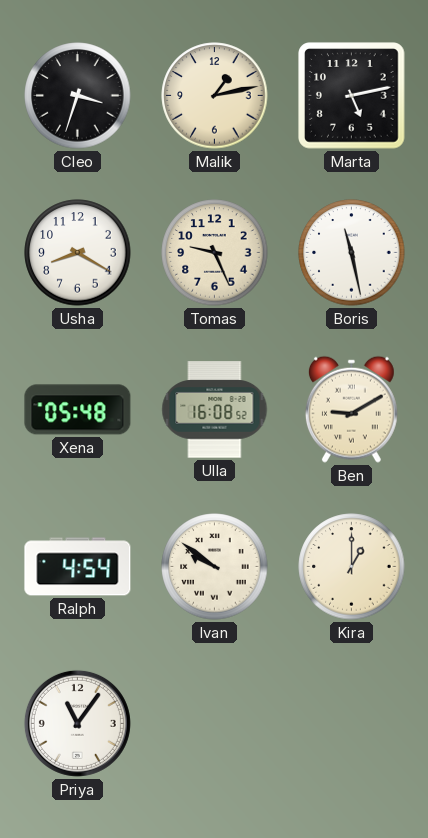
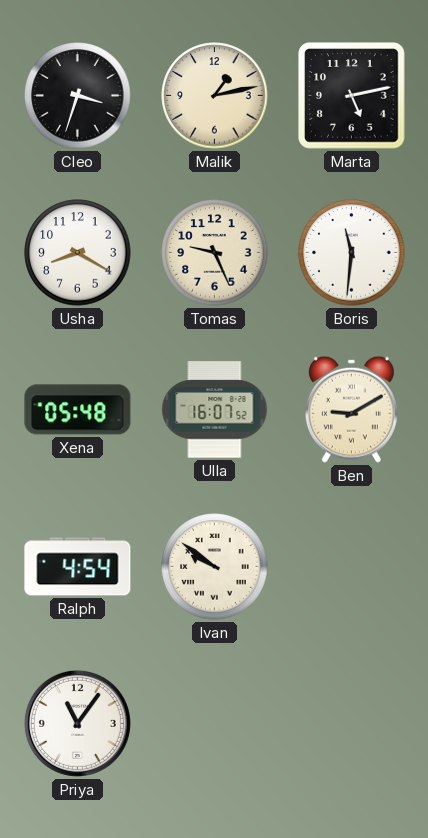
Boris: 11:28 -> 11:31
Ulla: 16:08 -> 16:07
Kira: 1:00 -> none
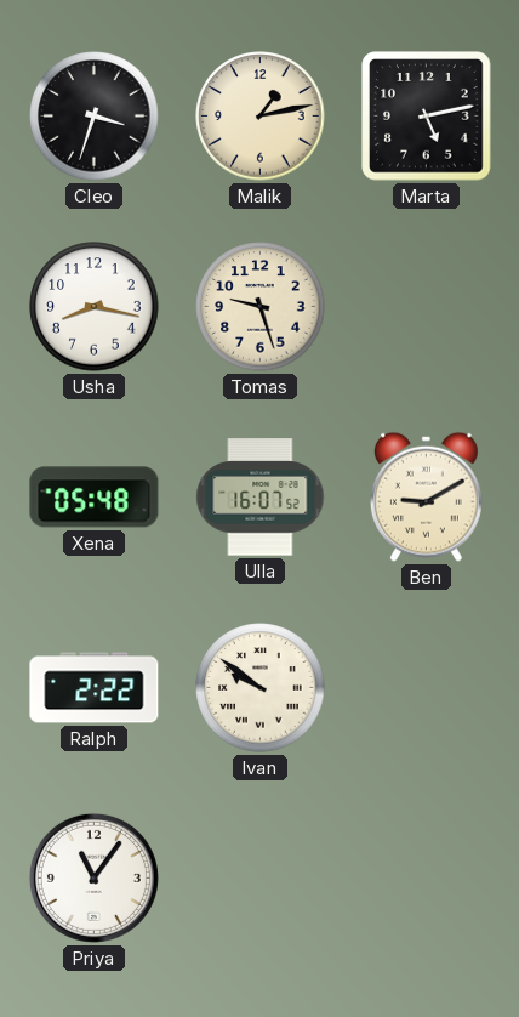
Usha: 8:20 -> 8:17
Tomas: 9:26 -> 9:27
Boris: 11:31 -> none
Ralph: 4:54 -> 2:22
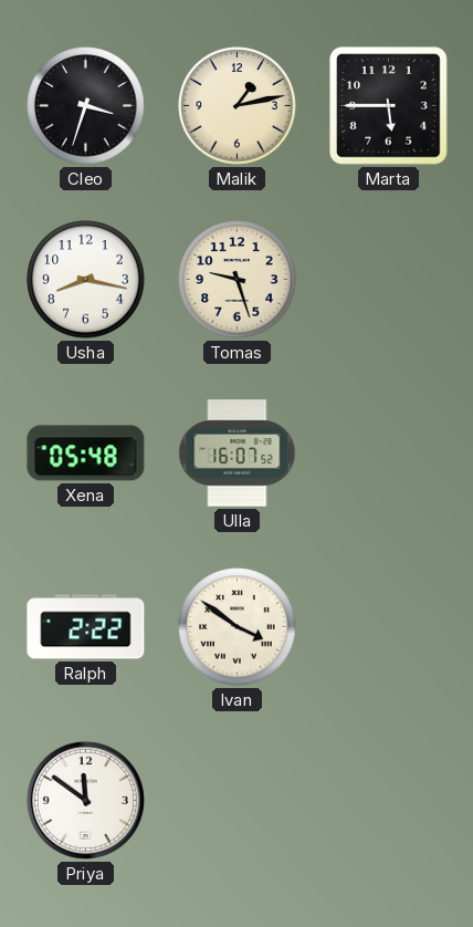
Marta: 5:13 -> 5:45
Ben: 9:10 -> none
Ivan: 9:51 -> 3:51
Priya: 11:06 -> 11:51
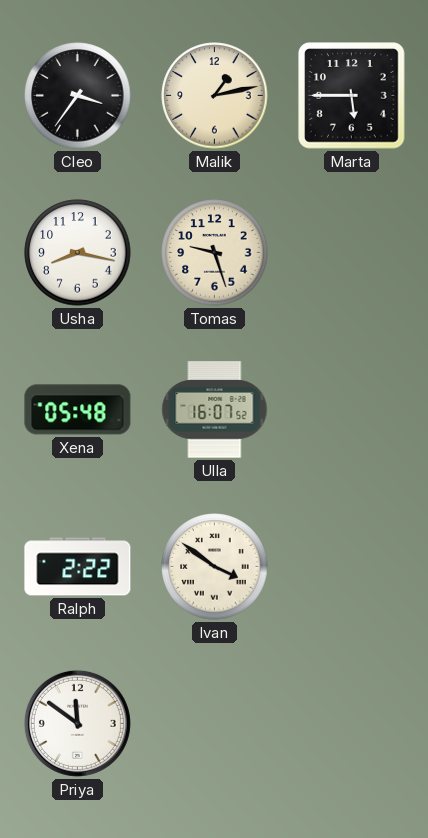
Cleo: 3:33 -> 3:36
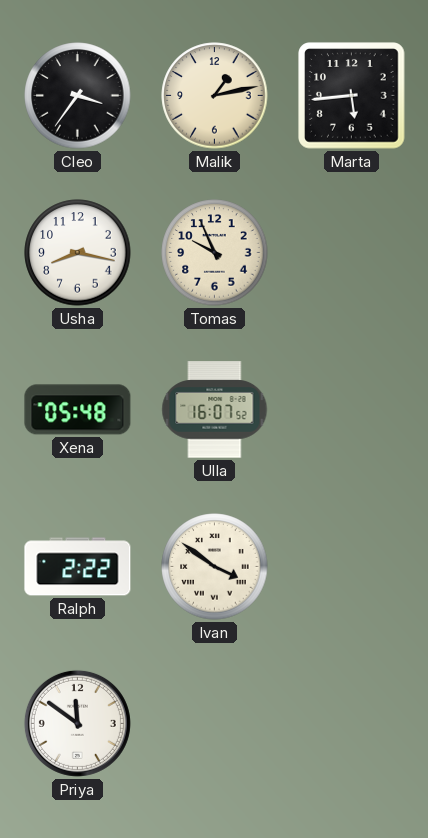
Marta: 5:45 -> 5:44
Tomas: 9:27 -> 9:56
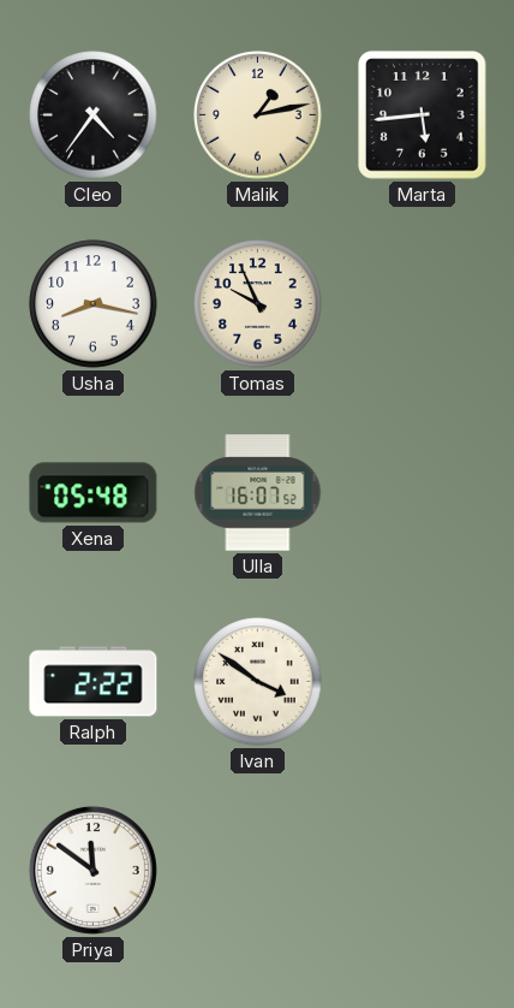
Cleo: 3:36 -> 4:36
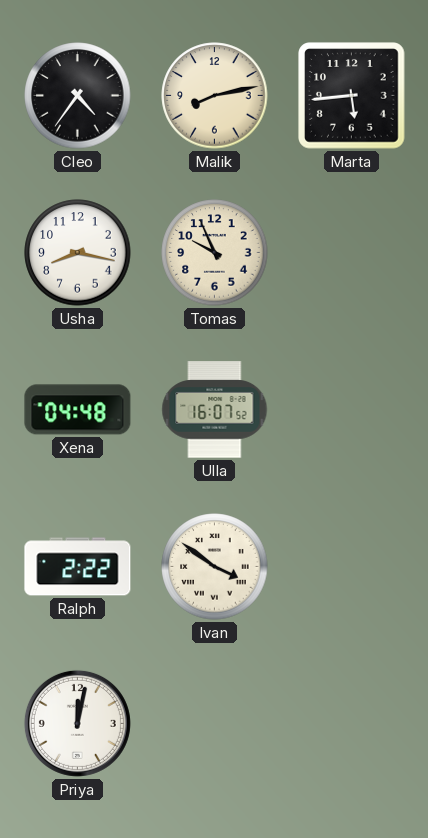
Malik: 1:13 -> 8:13
Xena: 05:48 -> 04:48
Priya: 11:51 -> 12:02
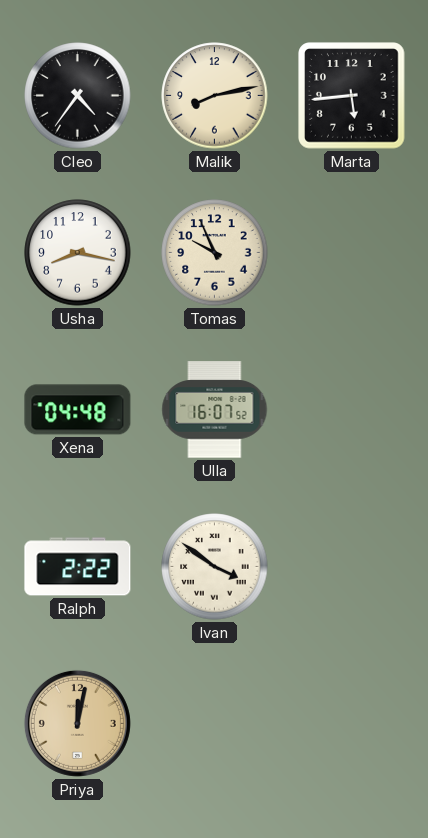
Priya dial: white -> champagne
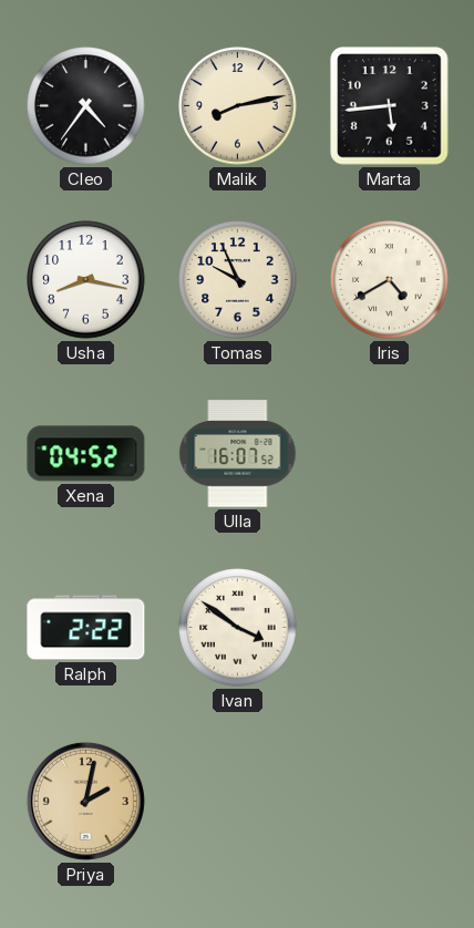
Iris: none -> 4:40
Xena: 04:48 -> 04:52
Priya: 12:02 -> 2:02
